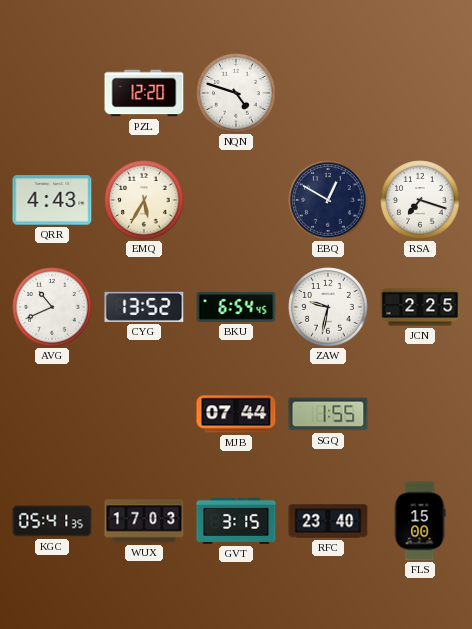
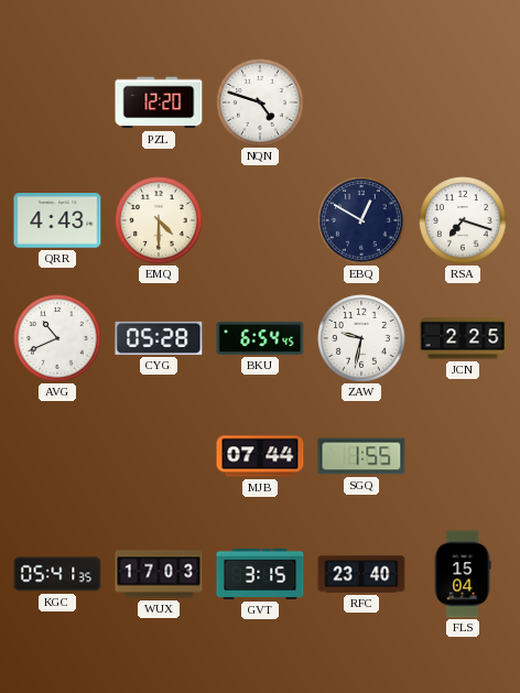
EMQ: 5:35 -> 4:30
CYG: 13:52 -> 05:28
FLS: 15:00 -> 15:04
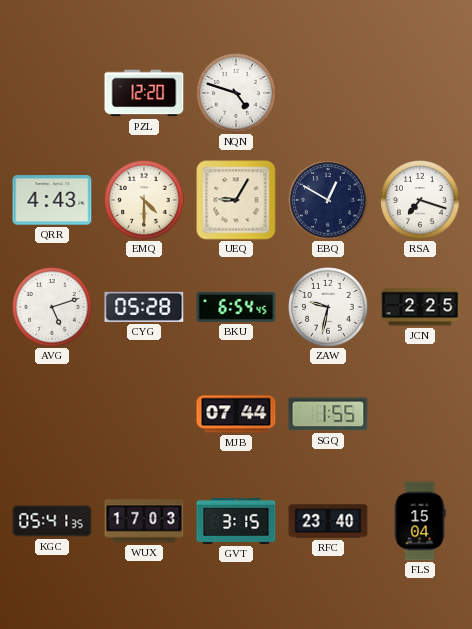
UEQ: none -> 9:05
AVG: 10:41 -> 5:12
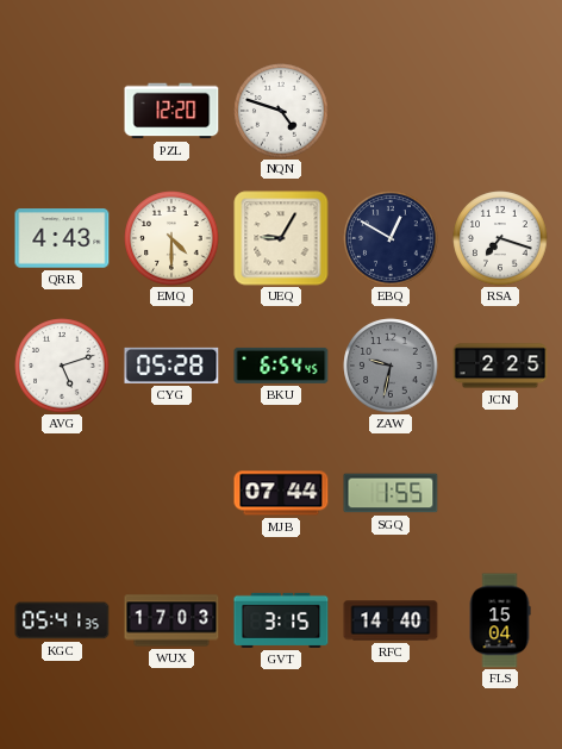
ZAW dial: white -> grey
RFC: 23:40 -> 14:40
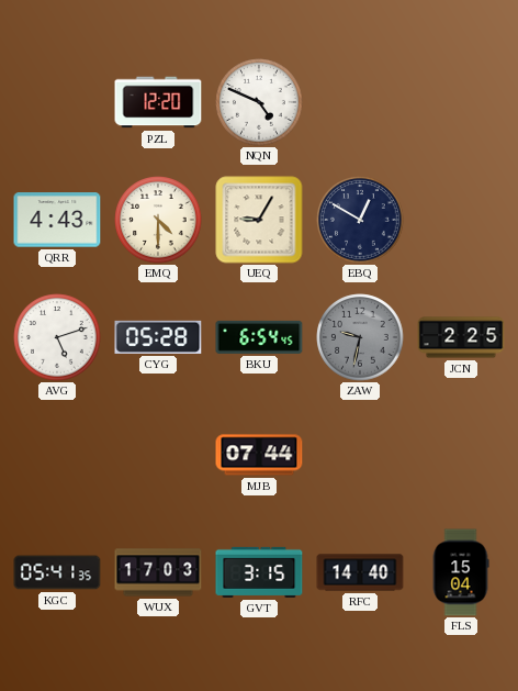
NQN: 4:48 -> 4:49
RSA: 7:18 -> none
SGQ: 1:55 -> none
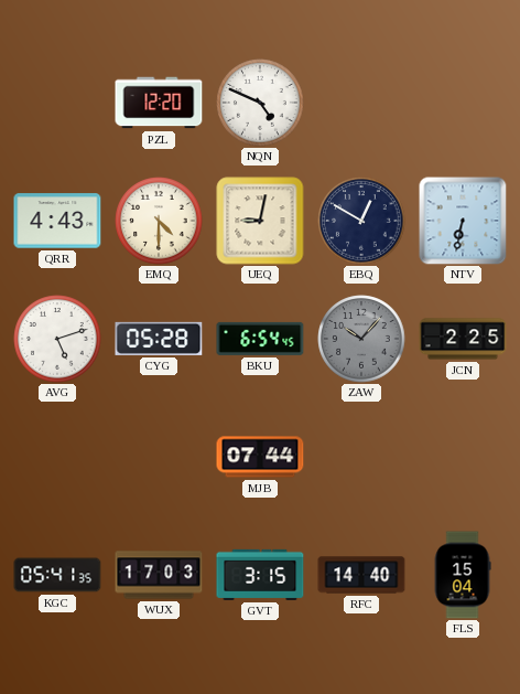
UEQ: 9:05 -> 9:02
NTV: none -> 6:32
ZAW: 9:32 -> 10:07
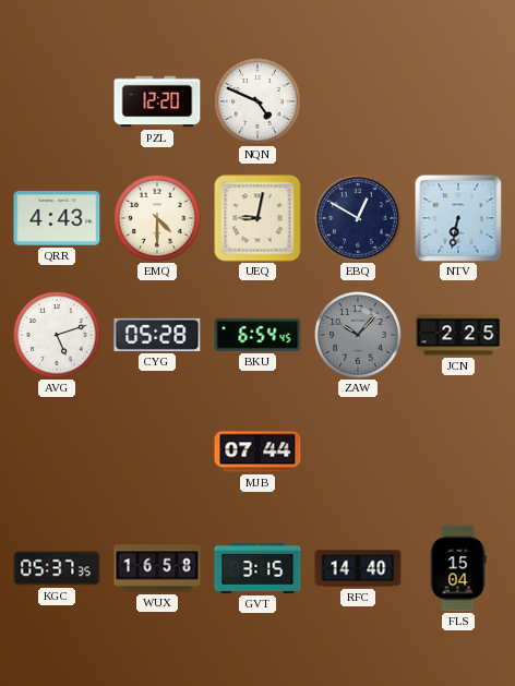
KGC: 05:41 -> 05:37
WUX: 17:03 -> 16:58
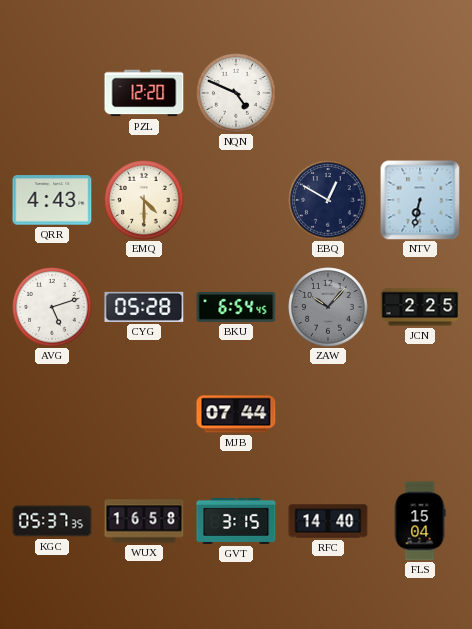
UEQ: 9:02 -> none
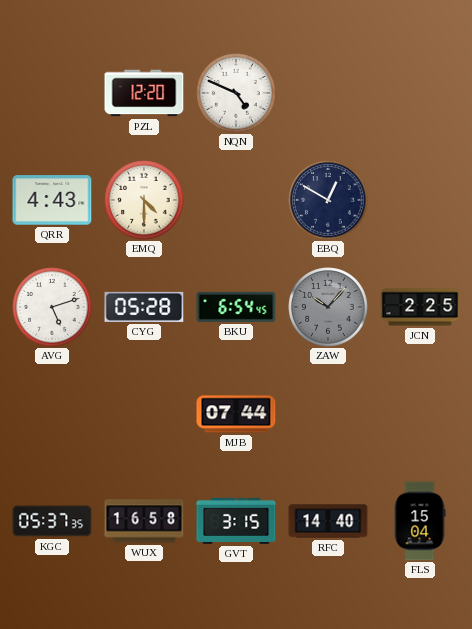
NTV: 6:32 -> none
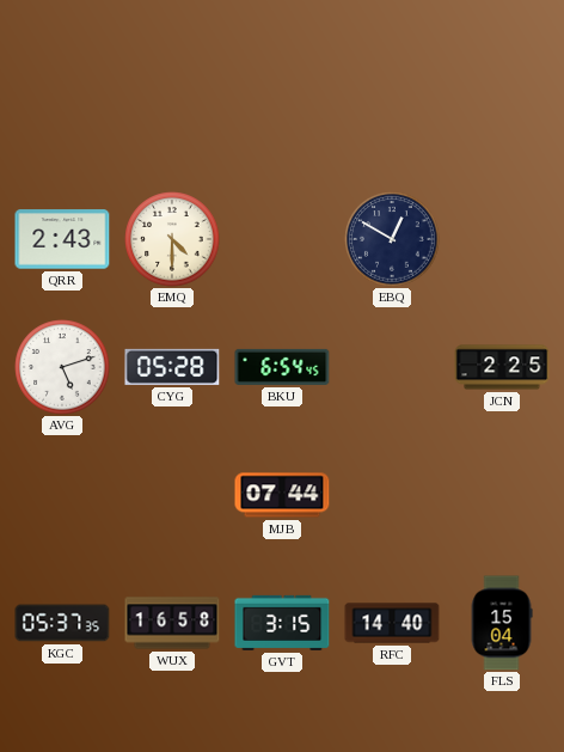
PZL: 12:20 -> none
NQN: 4:49 -> none
QRR: 4:43 -> 2:43
ZAW: 10:07 -> none
